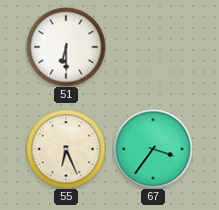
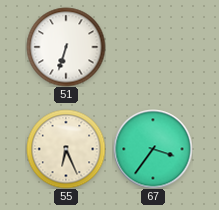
51: 6:30 -> 6:33
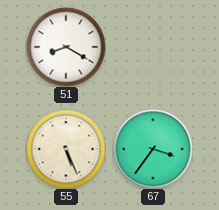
51: 6:33 -> 8:20
55: 6:26 -> 5:26
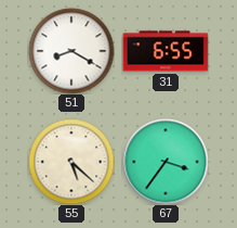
31: none -> 6:55
55: 5:26 -> 5:22
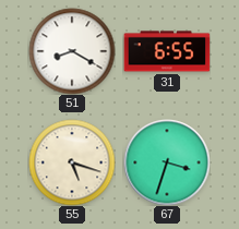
55: 5:22 -> 5:18
67: 3:36 -> 3:33
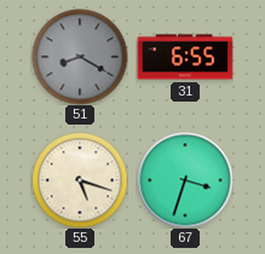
51 dial: white -> grey
